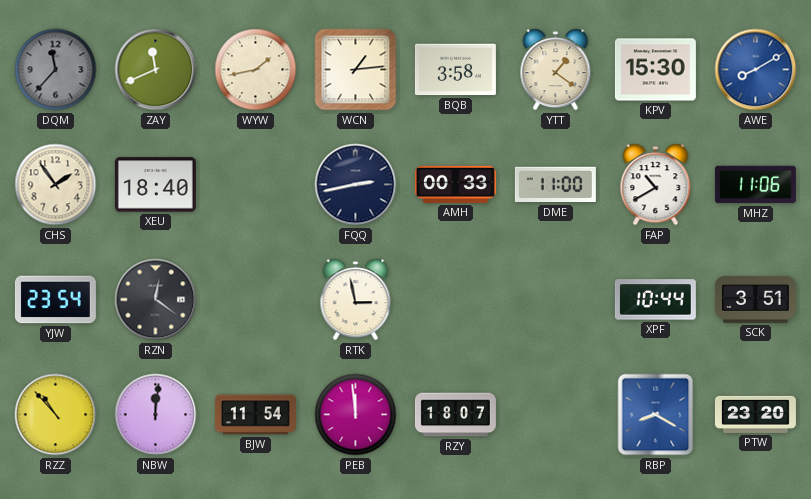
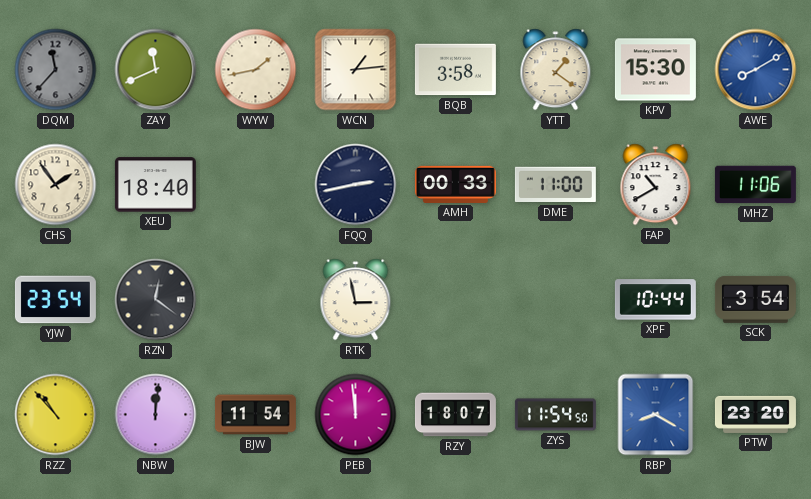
SCK: 3:51 -> 3:54
ZYS: none -> 11:54
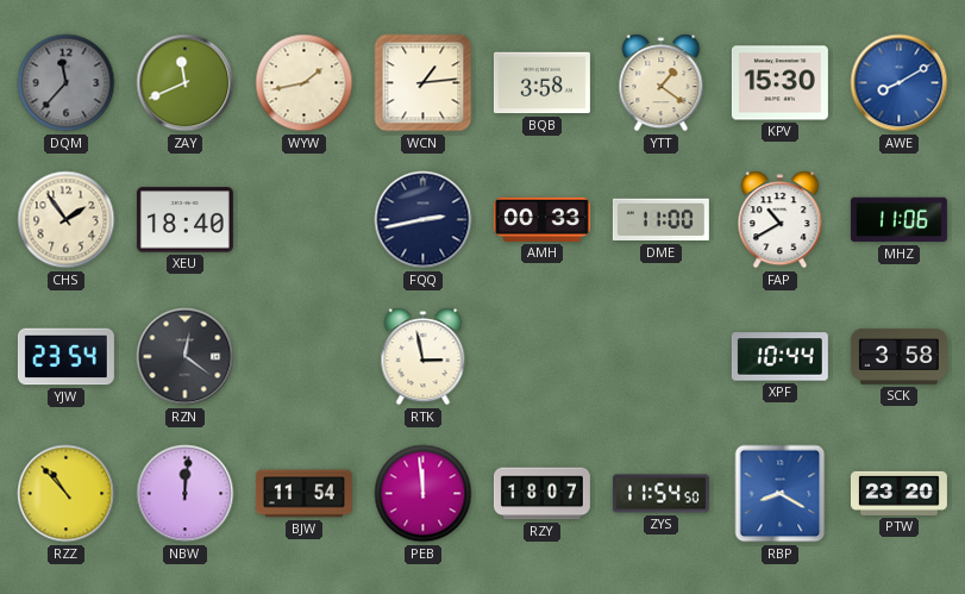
SCK: 3:54 -> 3:58
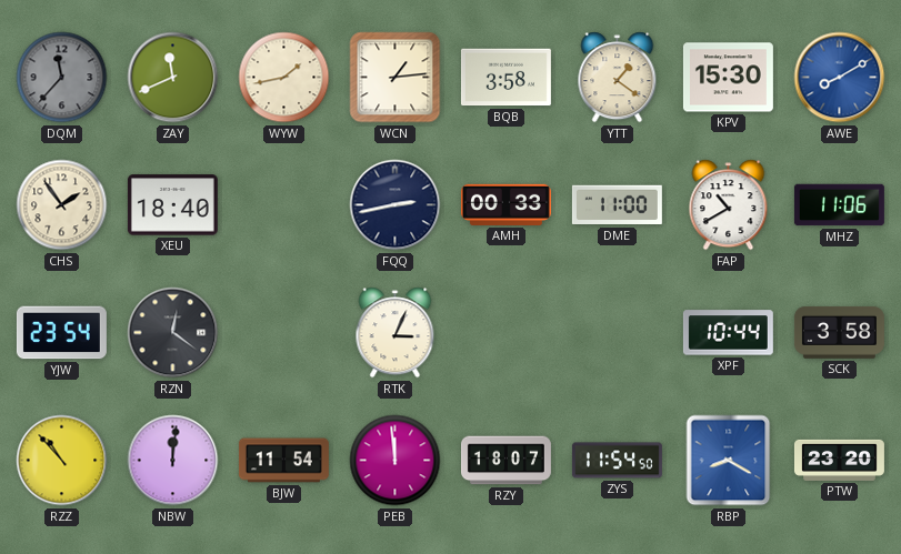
RTK: 2:58 -> 3:04
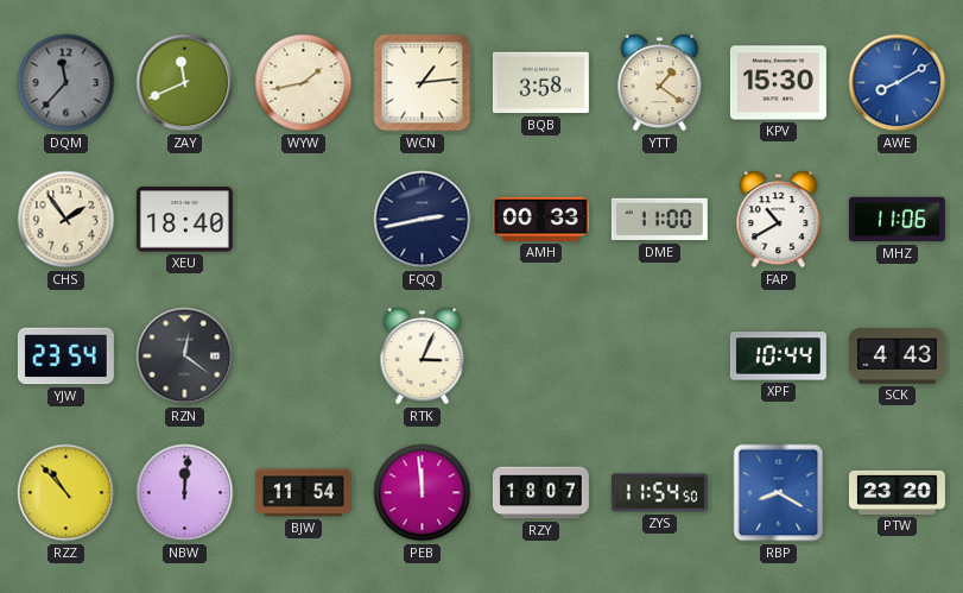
SCK: 3:58 -> 4:43
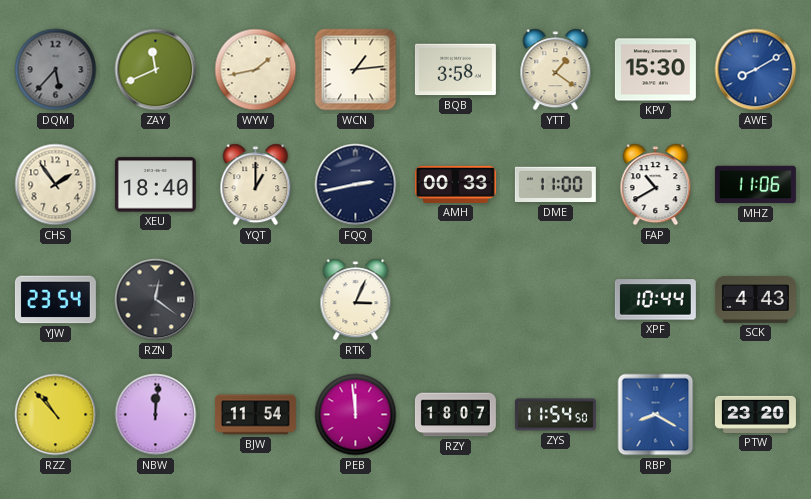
DQM: 11:37 -> 5:37
YQT: none -> 1:00
